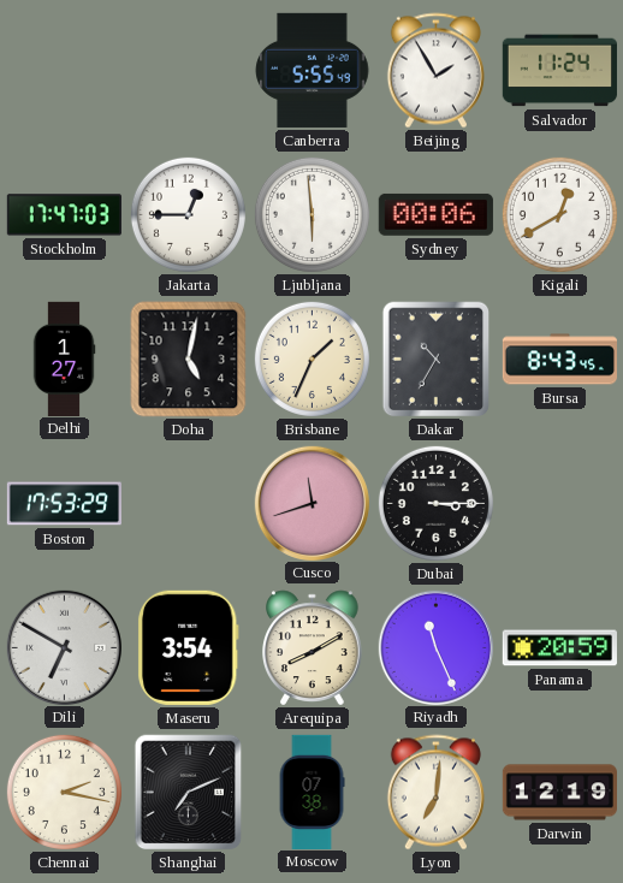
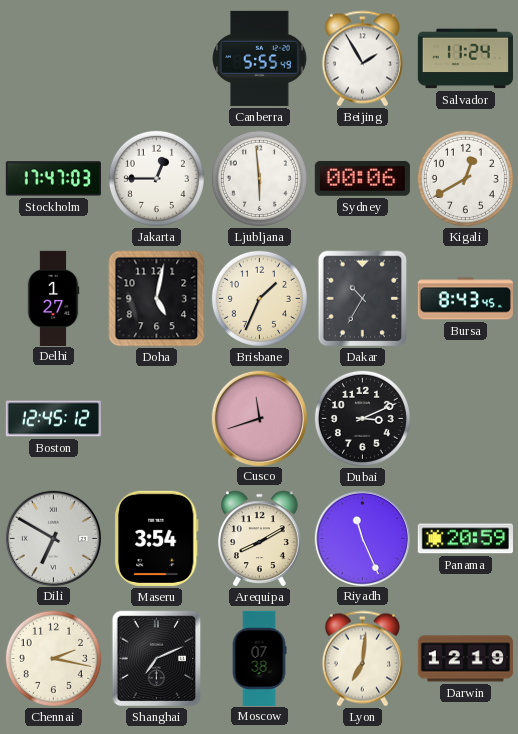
Boston: 17:53 -> 12:45
Dubai: 3:15 -> 3:11
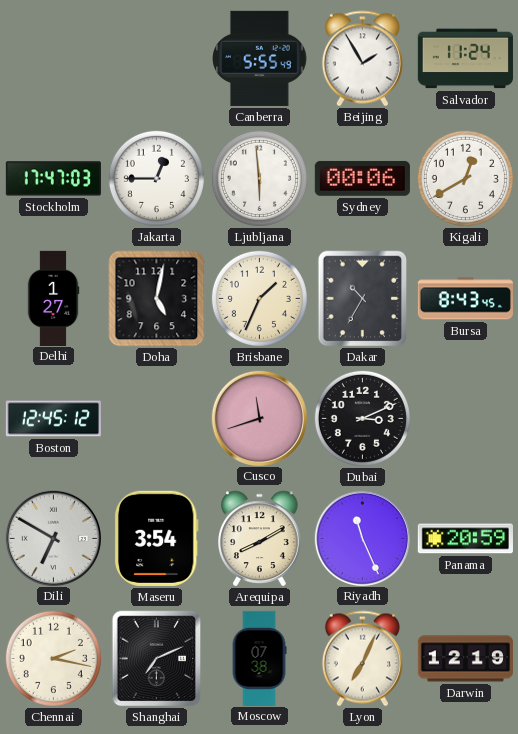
Lyon: 7:01 -> 7:04
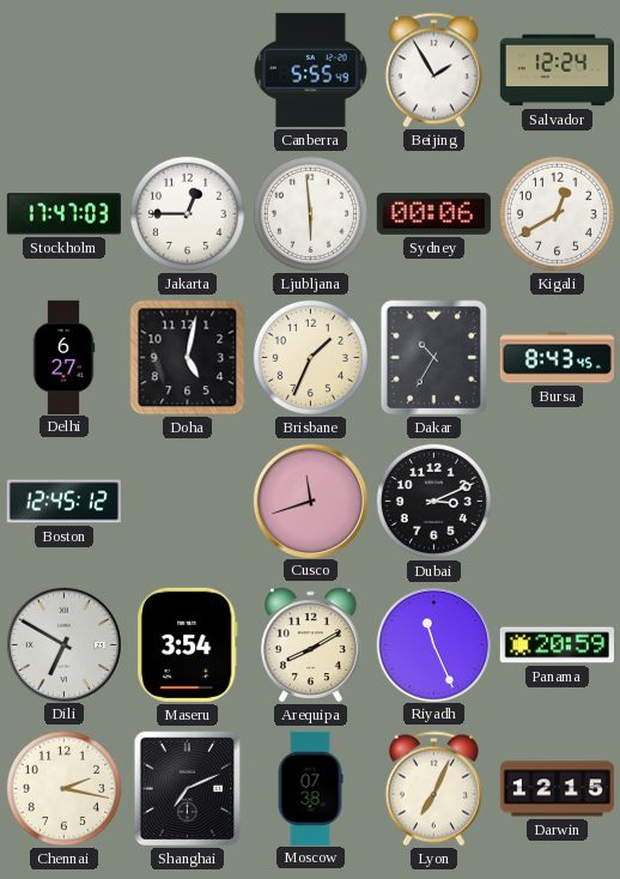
Salvador: 11:24 -> 12:24
Delhi: 1:27 -> 6:27
Darwin: 12:19 -> 12:15
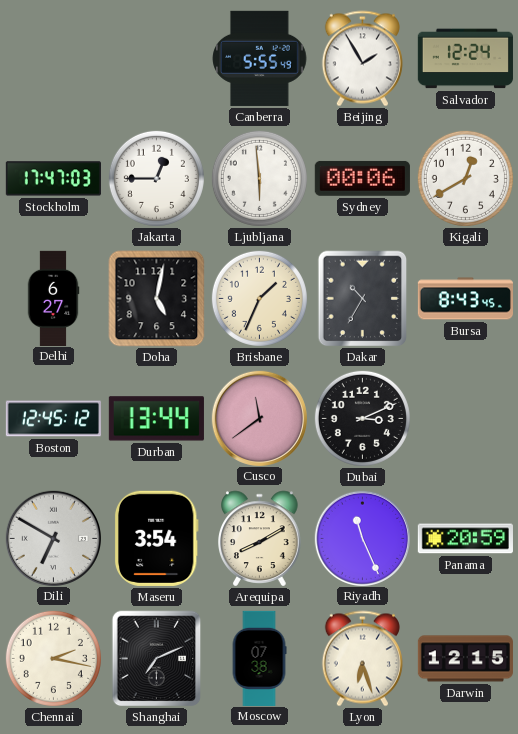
Durban: none -> 13:44
Cusco: 11:42 -> 11:39
Lyon: 7:04 -> 6:27
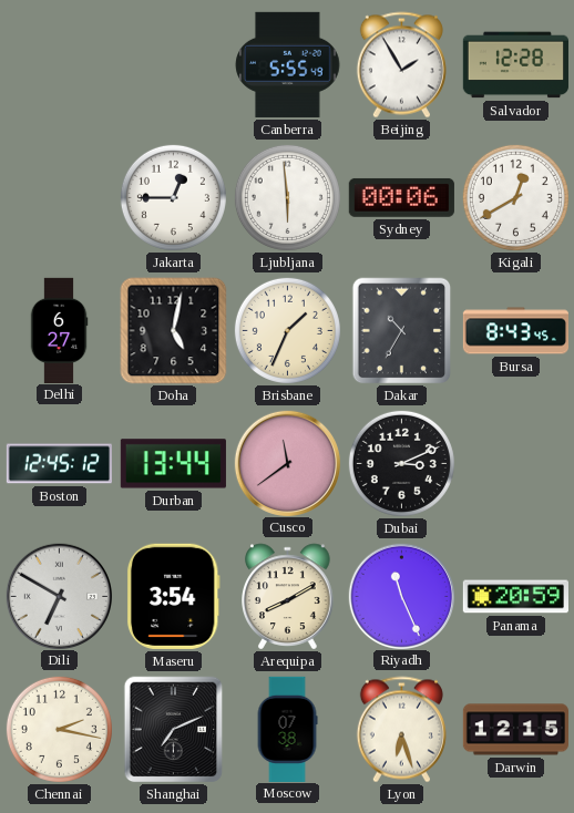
Salvador: 12:24 -> 12:28
Stockholm: 17:47 -> none
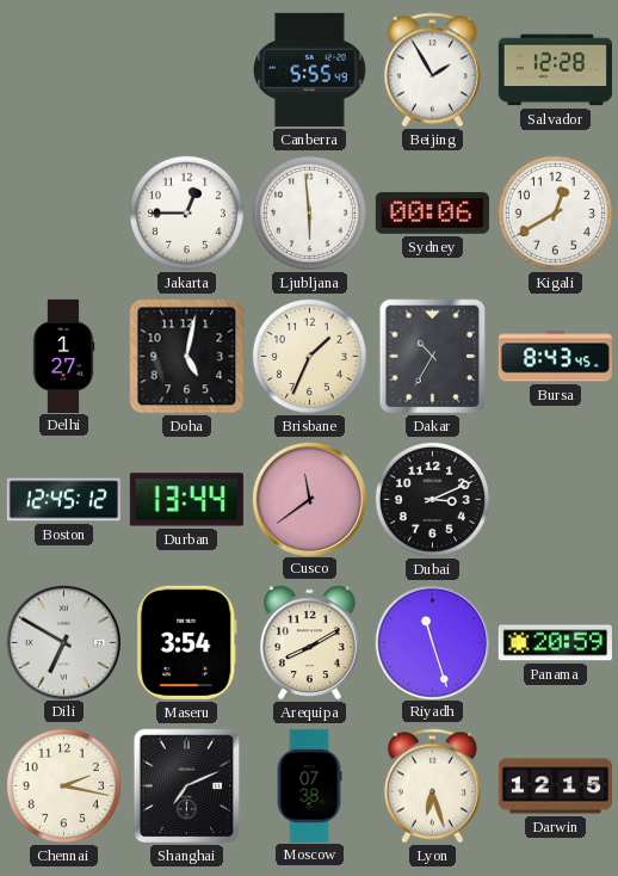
Delhi: 6:27 -> 1:27
Riyadh: 11:26 -> 11:27
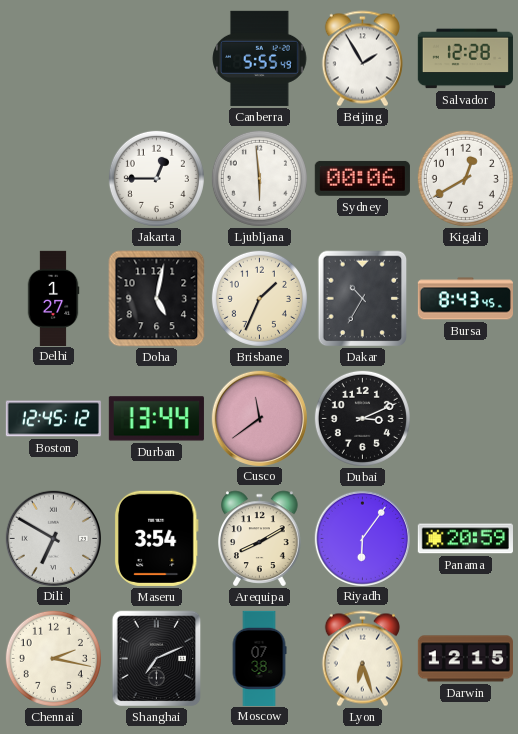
Riyadh: 11:27 -> 6:06
